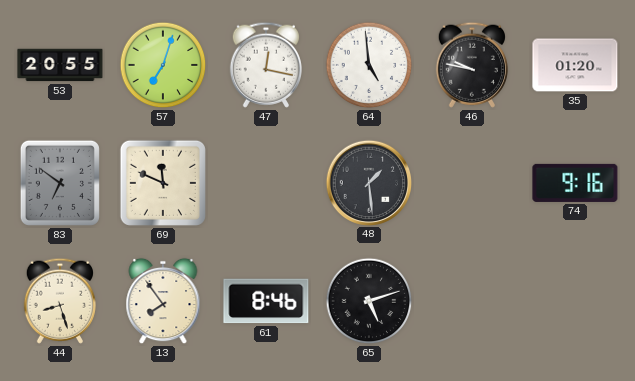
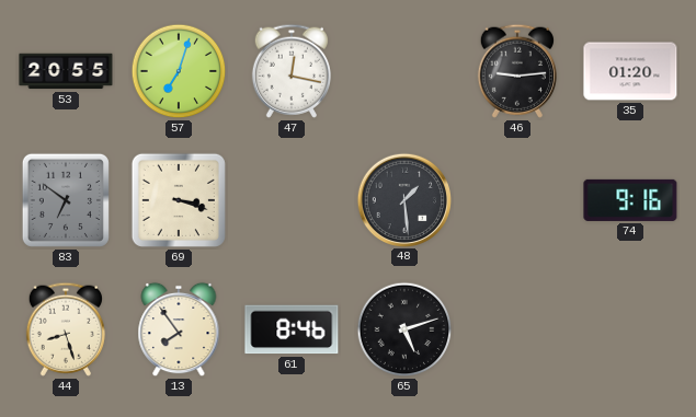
64: 4:59 -> none
46: 9:47 -> 9:14
69: 11:49 -> 3:18
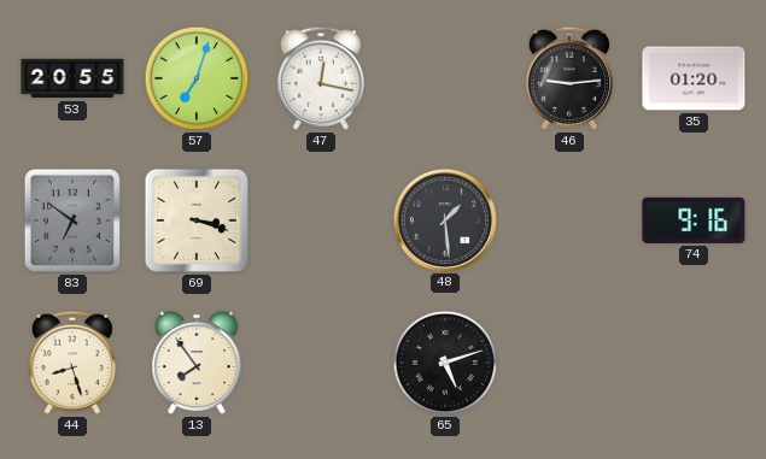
61: 8:46 -> none
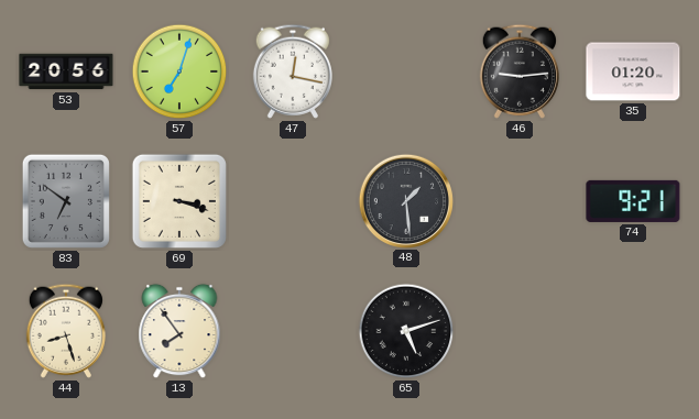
53: 20:55 -> 20:56
74: 9:16 -> 9:21
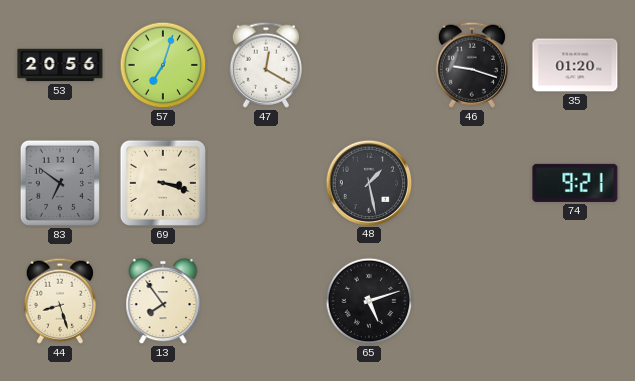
47: 12:17 -> 12:20
46: 9:14 -> 9:18
48: 1:29 -> 1:28
